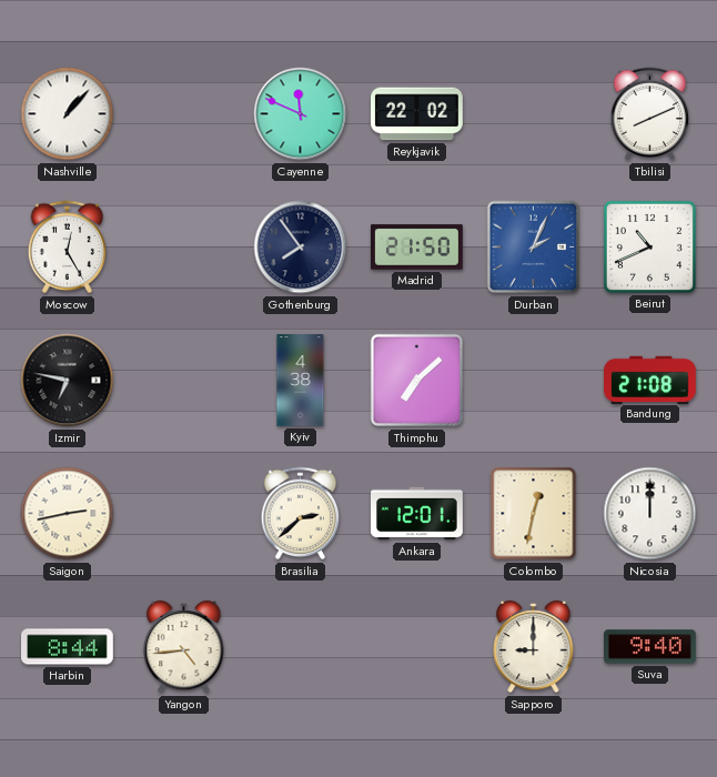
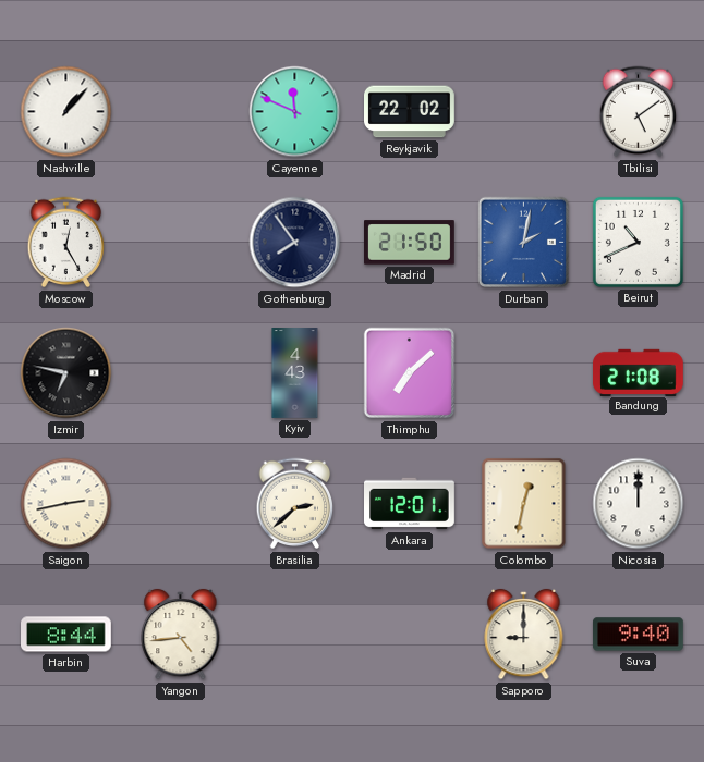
Tbilisi: 8:11 -> 5:09
Durban: 2:04 -> 2:02
Kyiv: 4:38 -> 4:43
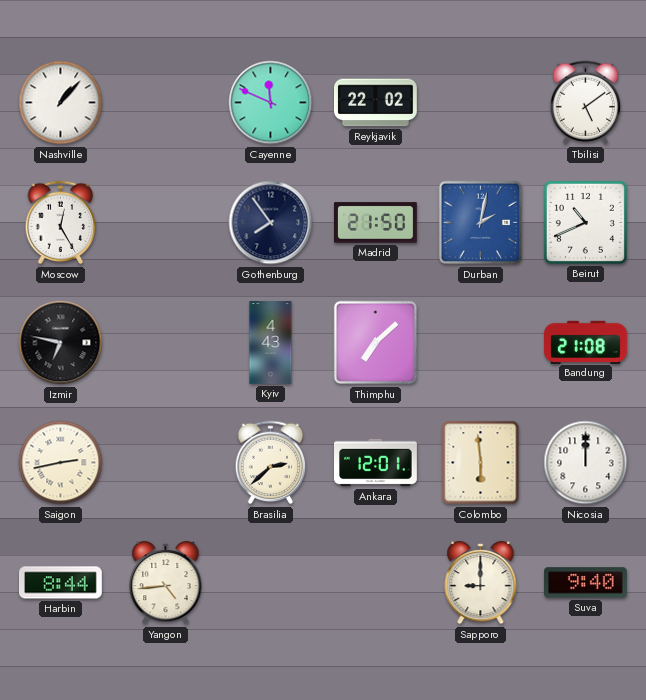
Colombo: 12:32 -> 5:59
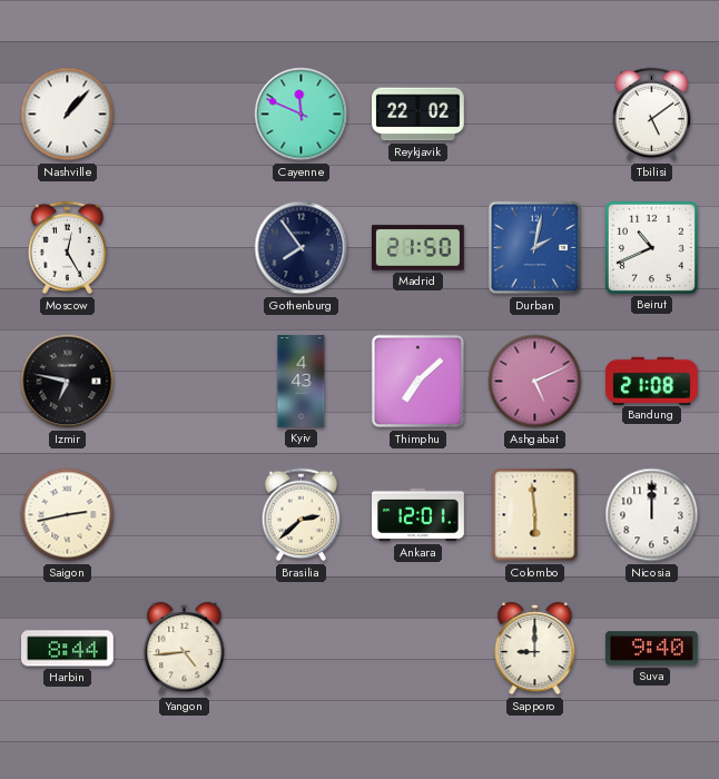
Ashgabat: none -> 5:11
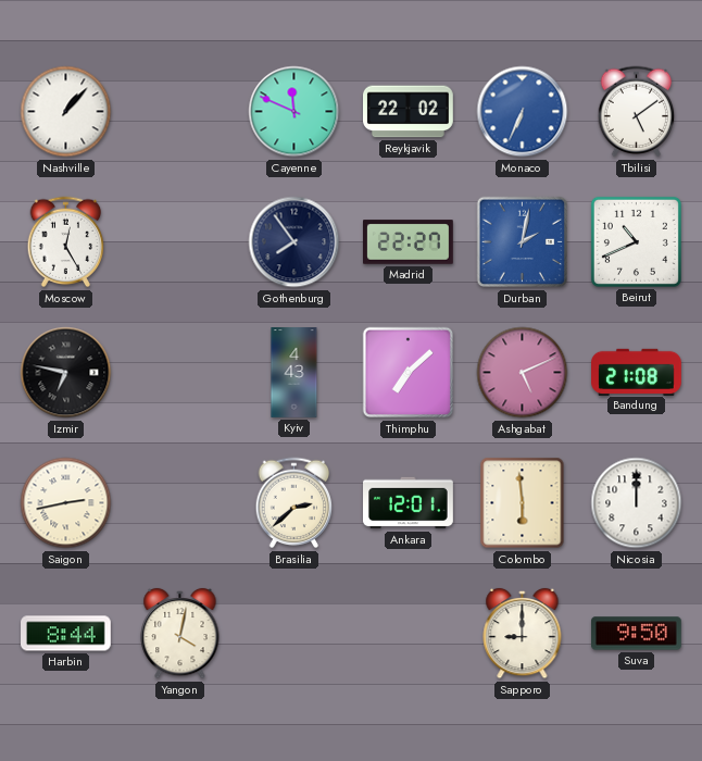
Monaco: none -> 6:34
Madrid: 21:50 -> 22:27
Yangon: 4:44 -> 4:02
Suva: 9:40 -> 9:50
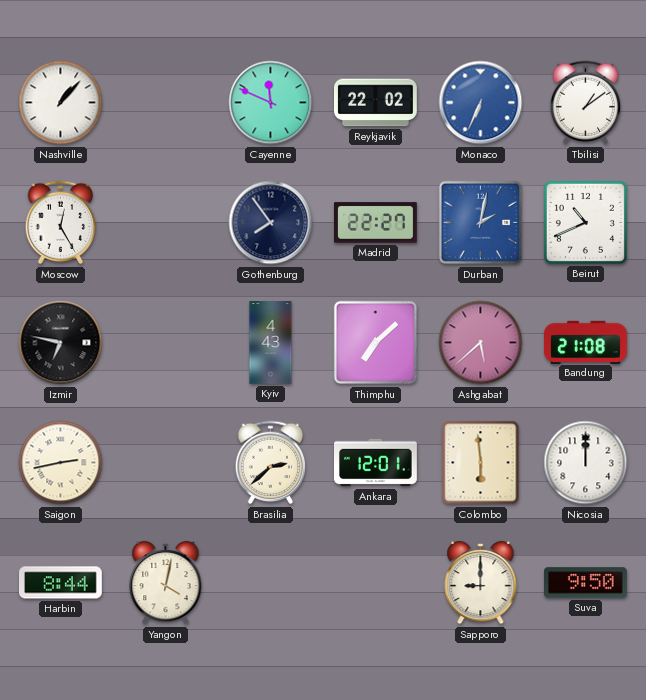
Tbilisi: 5:09 -> 1:09
Ashgabat: 5:11 -> 5:38
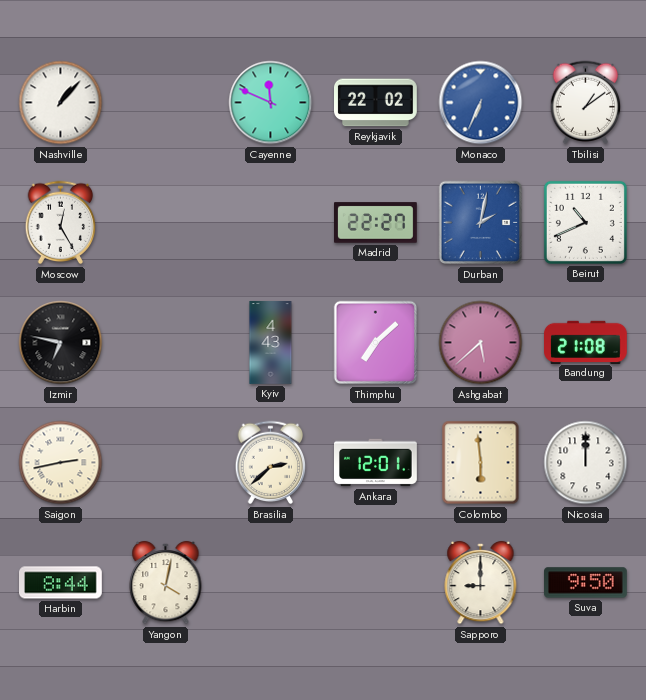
Gothenburg: 7:54 -> none
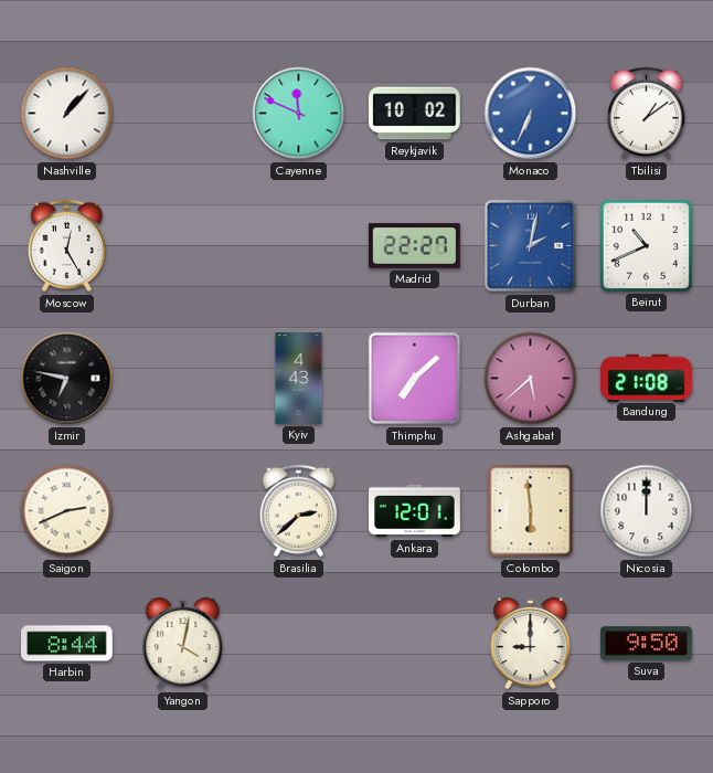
Reykjavik: 22:02 -> 10:02
Saigon: 2:43 -> 2:41
